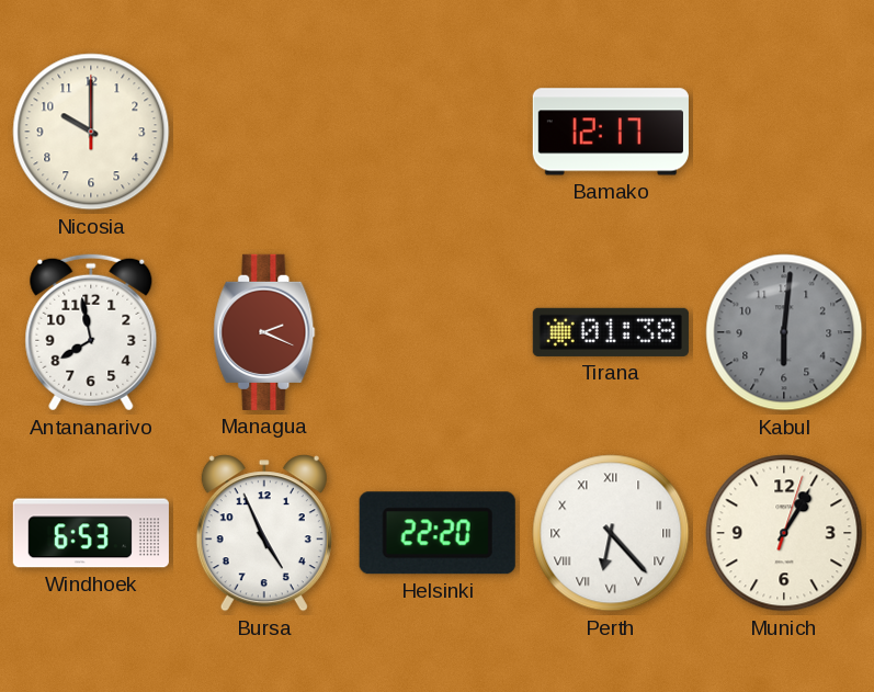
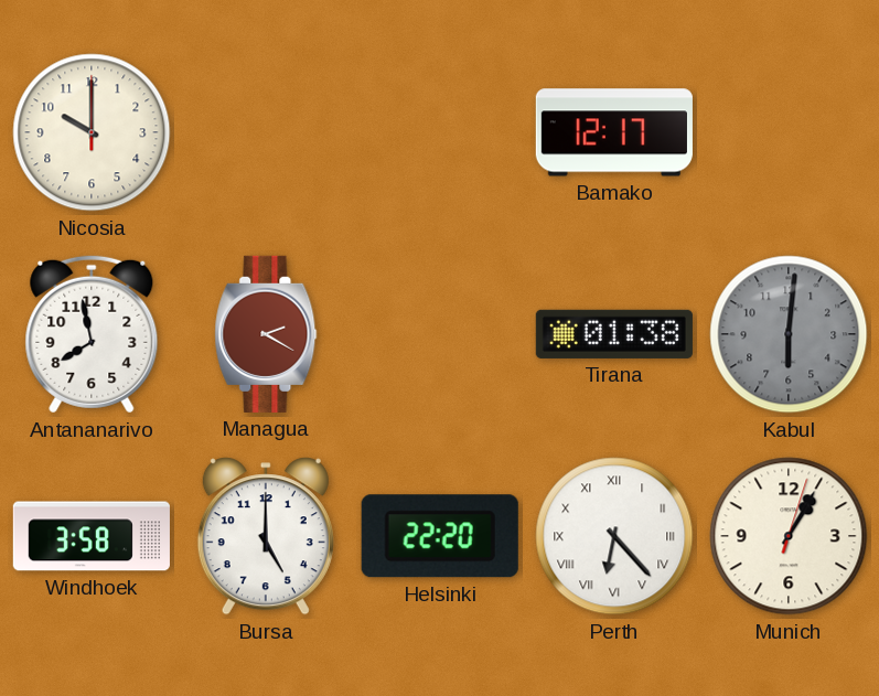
Managua: 2:19 -> 2:20
Windhoek: 6:53 -> 3:58
Bursa: 4:56 -> 5:00
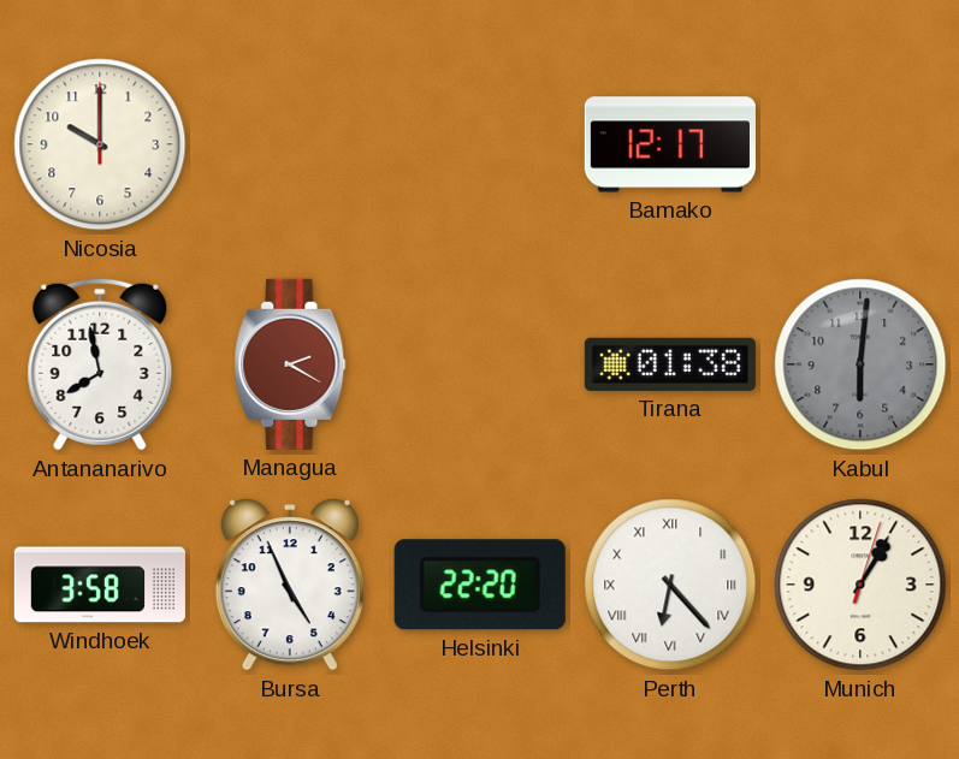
Bursa: 5:00 -> 4:56
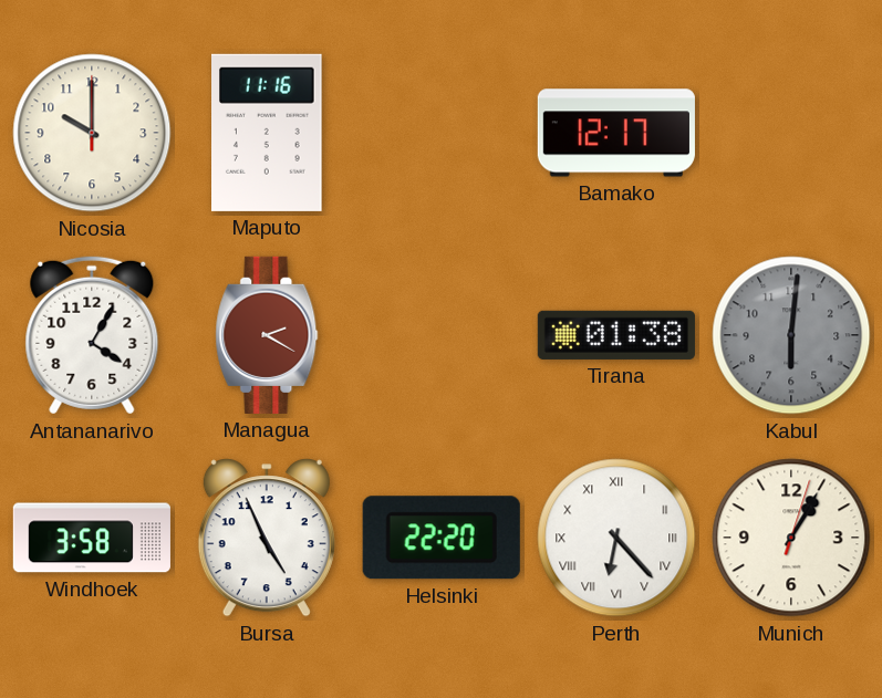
Maputo: none -> 11:16
Antananarivo: 7:58 -> 4:05
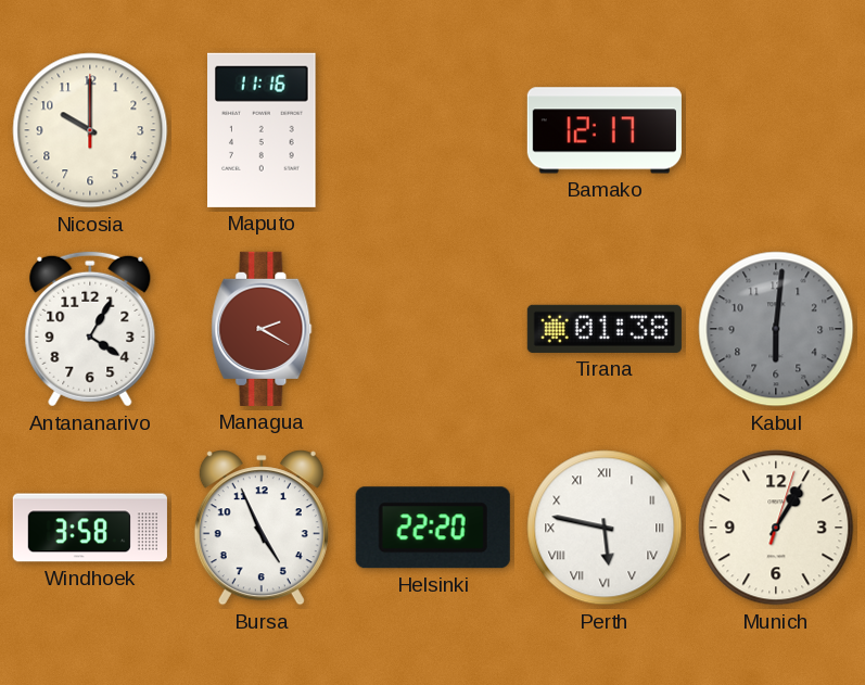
Perth: 6:23 -> 5:47
